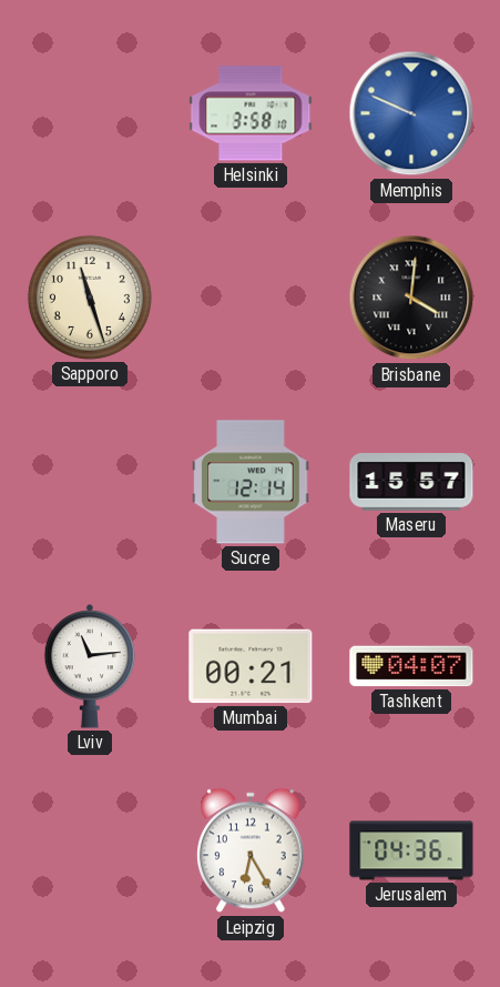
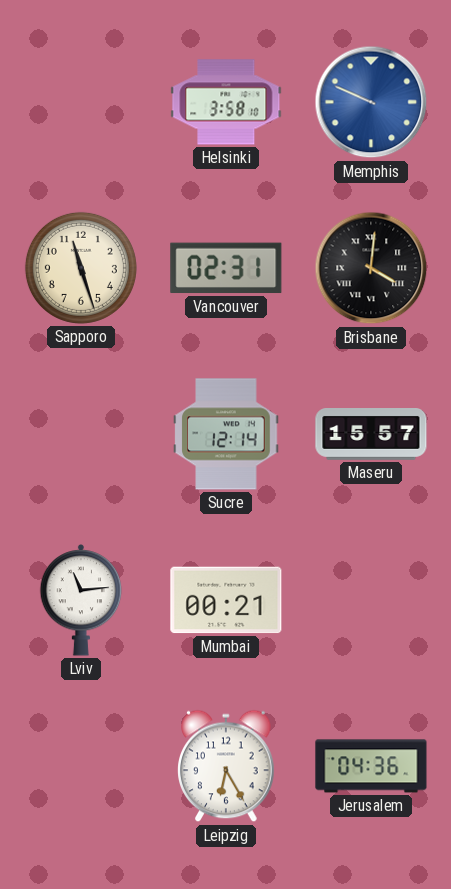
Vancouver: none -> 02:31
Tashkent: 04:07 -> none
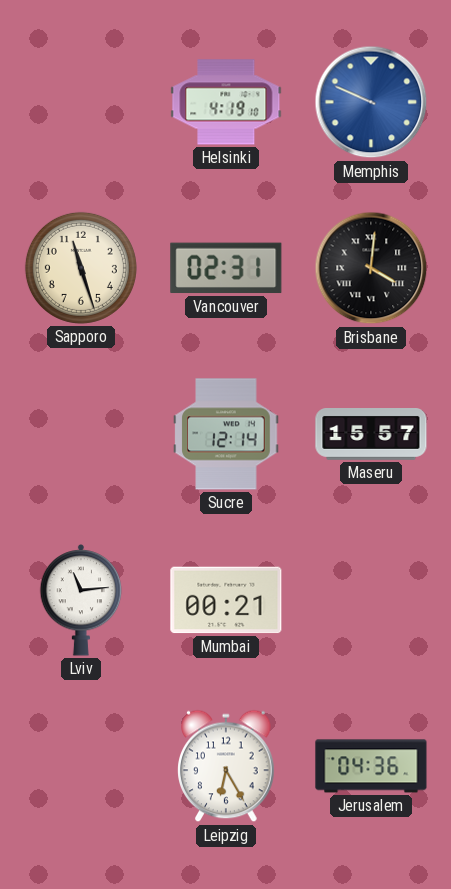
Helsinki: 3:58 -> 4:19
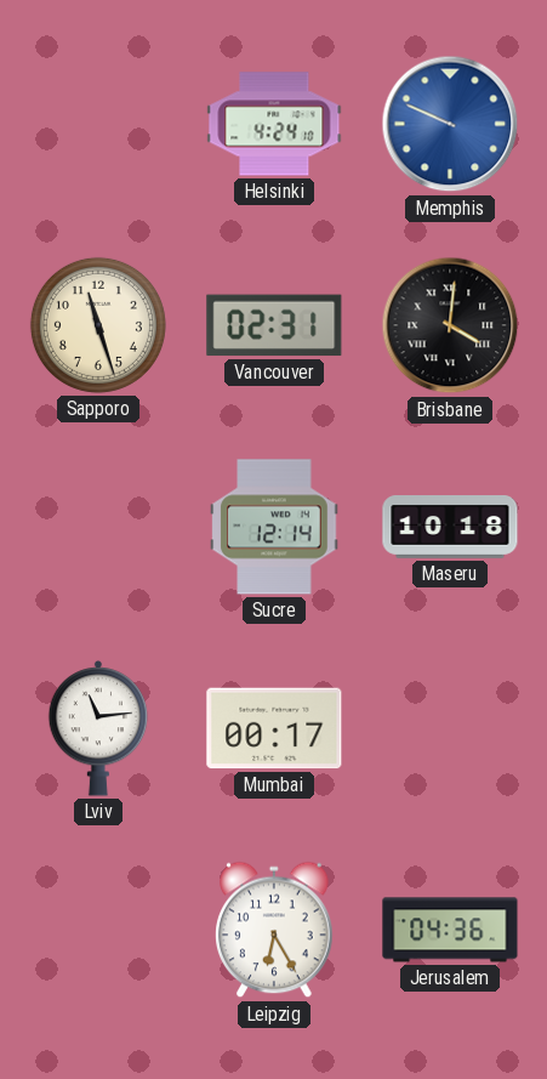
Helsinki: 4:19 -> 4:24
Maseru: 15:57 -> 10:18
Mumbai: 00:21 -> 00:17
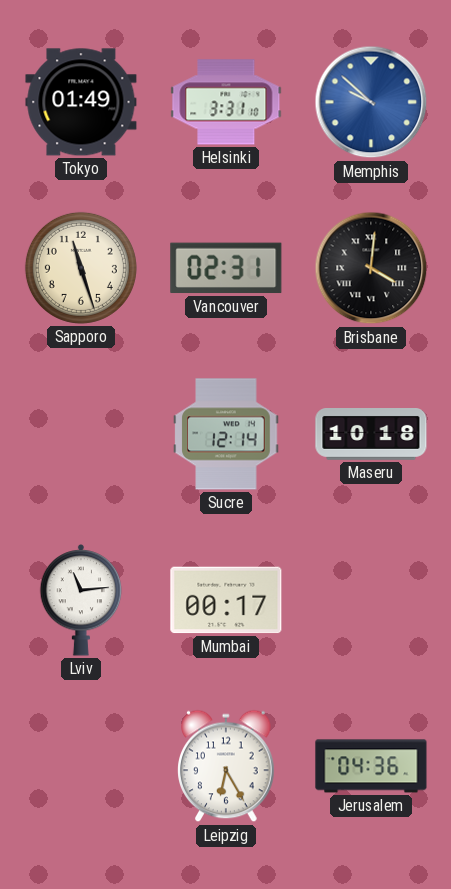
Tokyo: none -> 01:49
Helsinki: 4:24 -> 3:31
Memphis: 9:49 -> 9:52
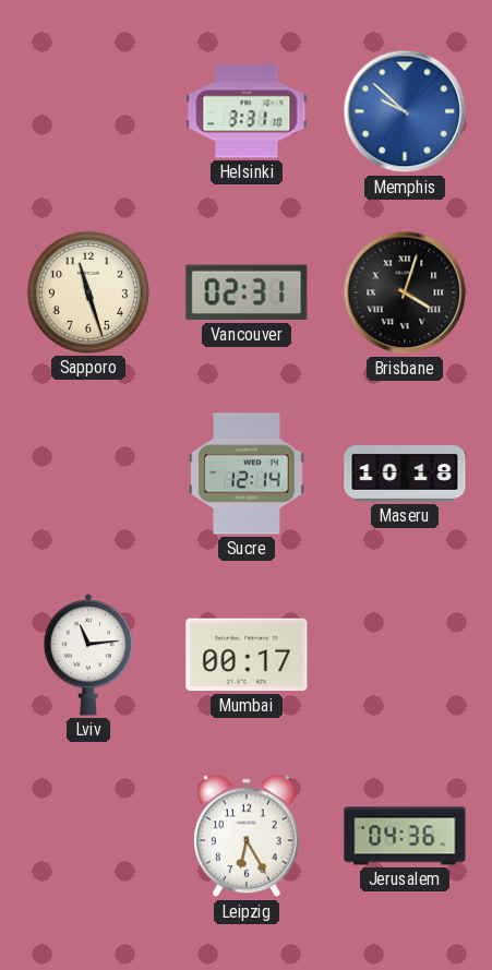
Tokyo: 01:49 -> none
Brisbane: 4:01 -> 4:03
